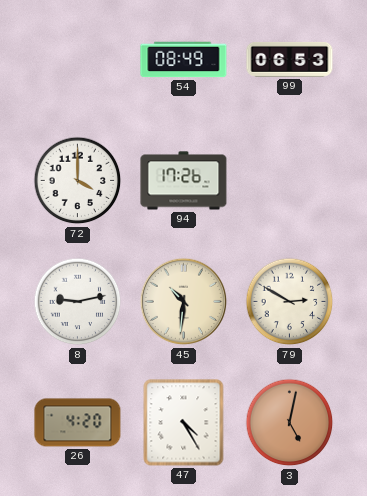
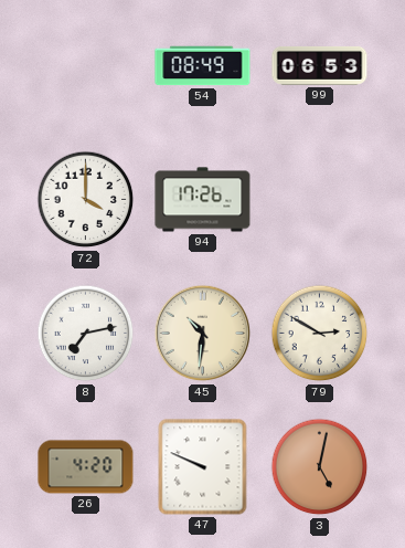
8: 9:13 -> 7:13
47: 4:25 -> 9:49
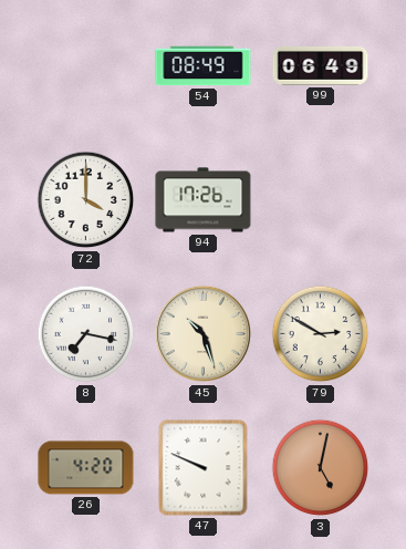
99: 06:53 -> 06:49
8: 7:13 -> 7:17
45: 10:31 -> 10:27
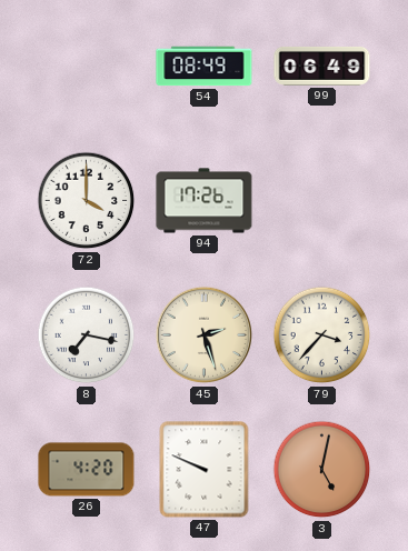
45: 10:27 -> 2:27
79: 2:50 -> 3:37
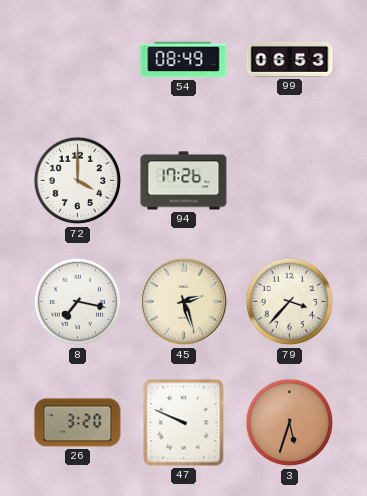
99: 06:49 -> 06:53
26: 4:20 -> 3:20
3: 5:02 -> 5:33
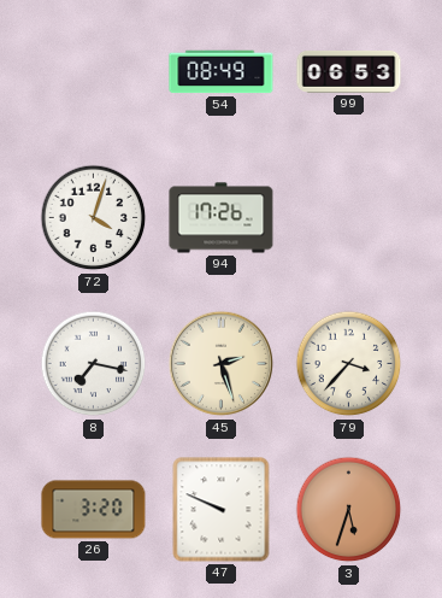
72: 4:00 -> 4:03
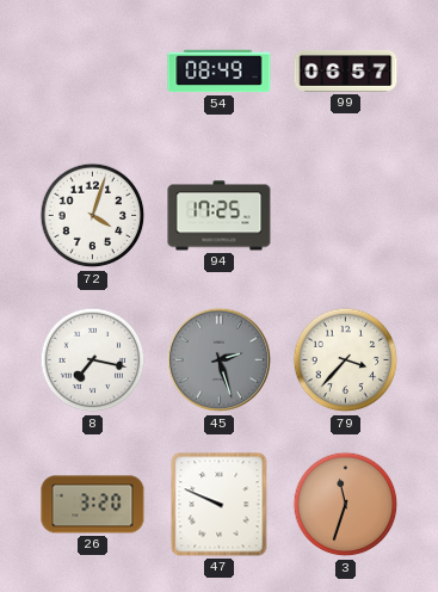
99: 06:53 -> 06:57
94: 17:26 -> 17:25
45 dial: cream -> grey
3: 5:33 -> 11:33
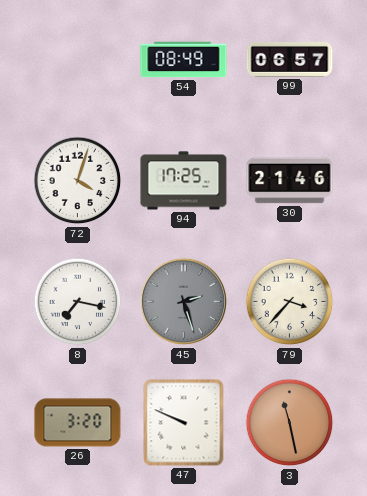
30: none -> 21:46
3: 11:33 -> 11:28
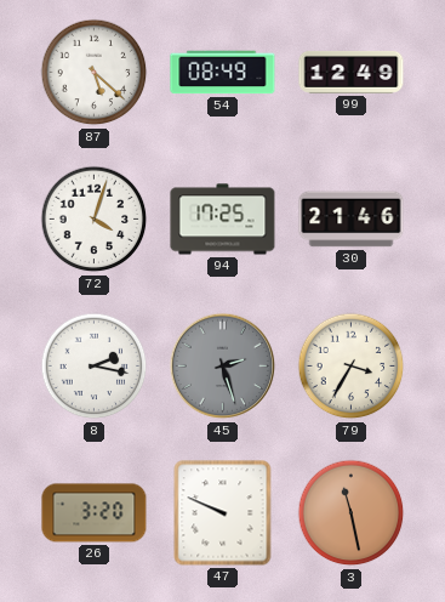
87: none -> 5:22
99: 06:57 -> 12:49
8: 7:17 -> 2:17
79: 3:37 -> 3:35
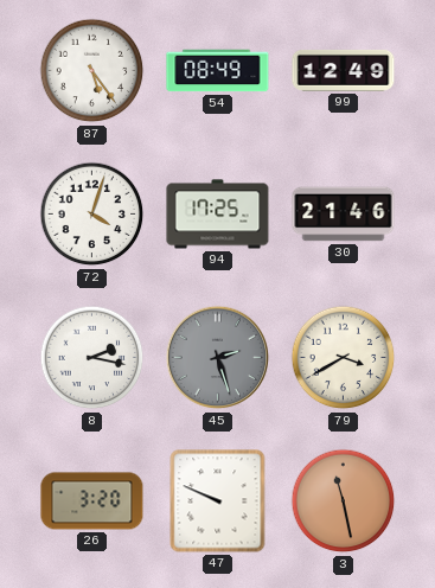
87: 5:22 -> 5:24
79: 3:35 -> 3:40
